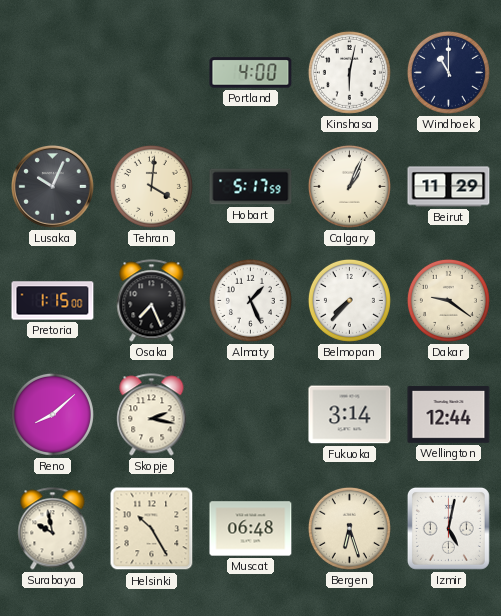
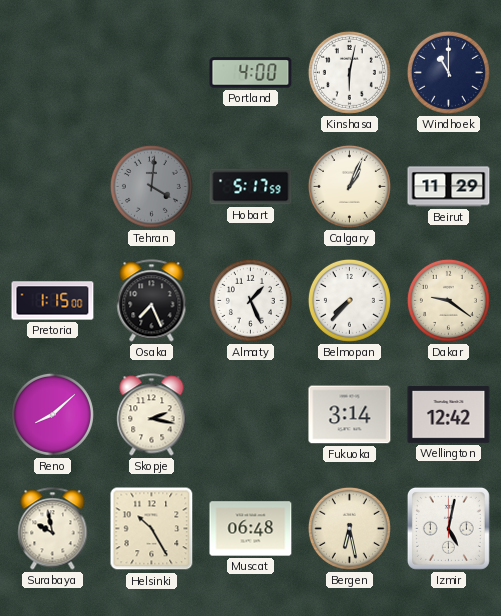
Lusaka: 10:04 -> none
Tehran dial: cream -> grey
Wellington: 12:44 -> 12:42
Bergen: 6:27 -> 6:28
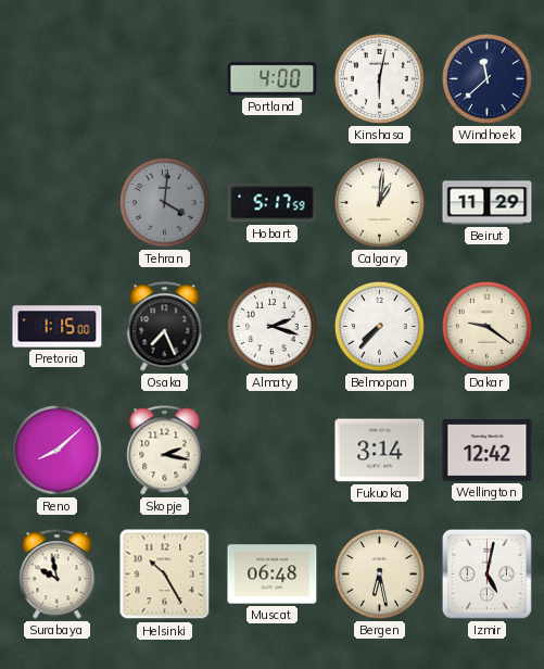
Windhoek: 11:00 -> 11:38
Calgary: 1:04 -> 1:01
Almaty: 1:26 -> 2:18
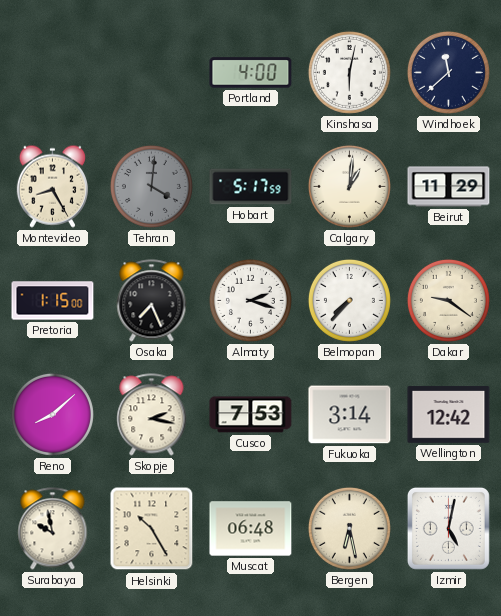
Montevideo: none -> 8:25
Cusco: none -> 7:53
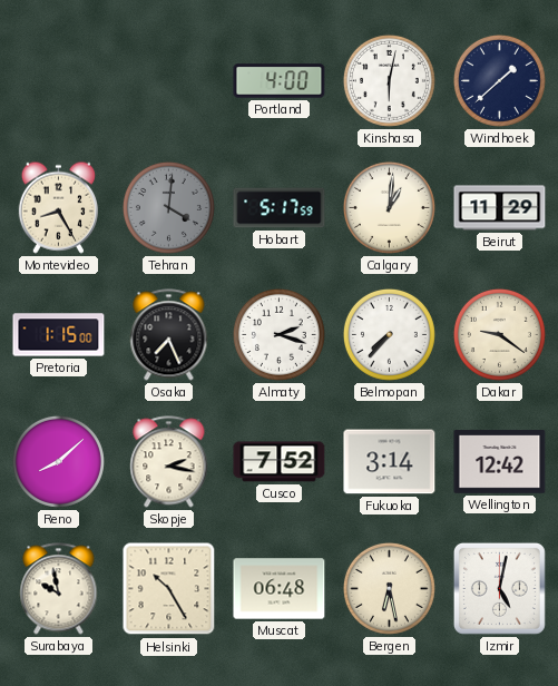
Windhoek: 11:38 -> 1:38
Cusco: 7:53 -> 7:52
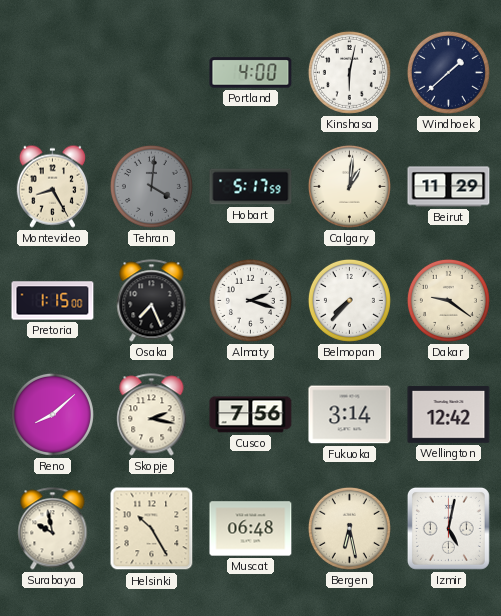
Cusco: 7:52 -> 7:56
